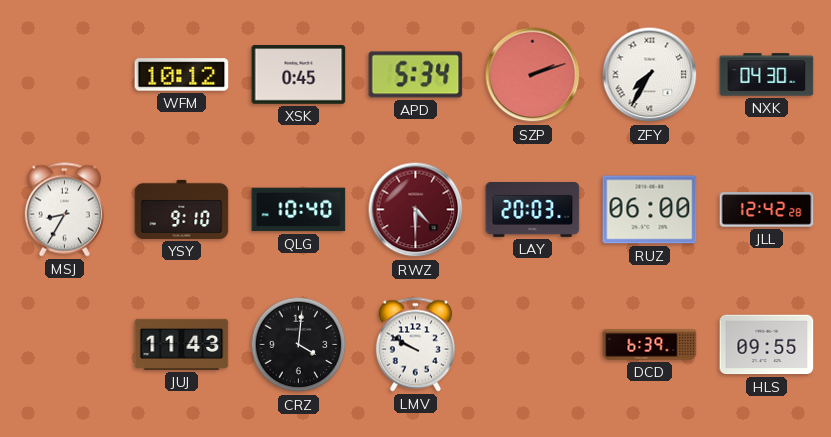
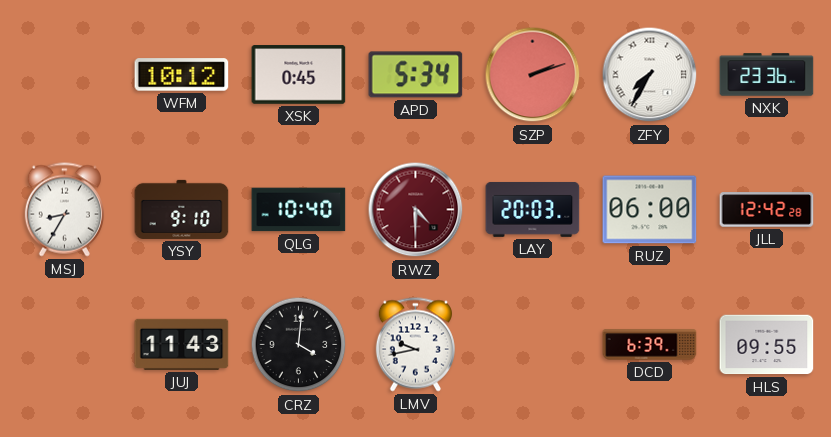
NXK: 04:30 -> 23:36
LMV: 9:50 -> 9:43
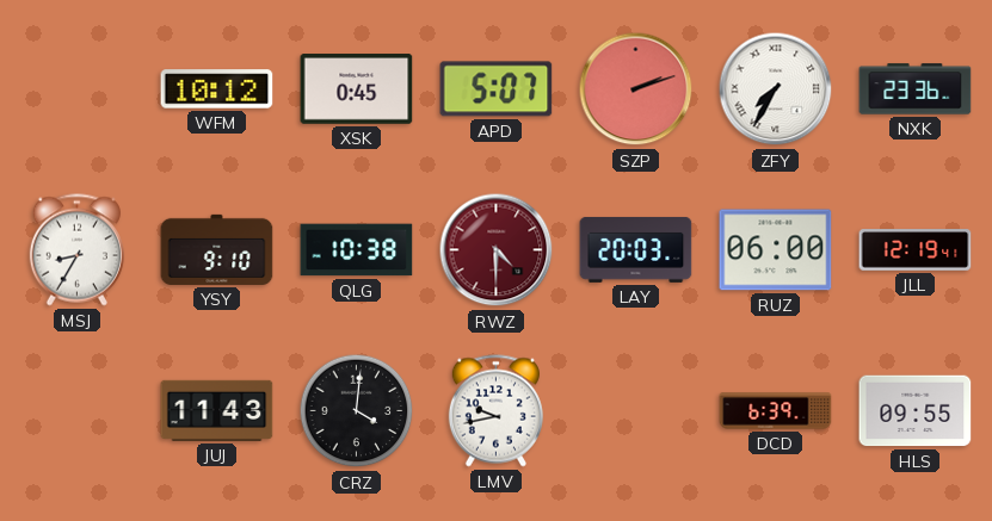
APD: 5:34 -> 5:07
QLG: 10:40 -> 10:38
JLL: 12:42 -> 12:19
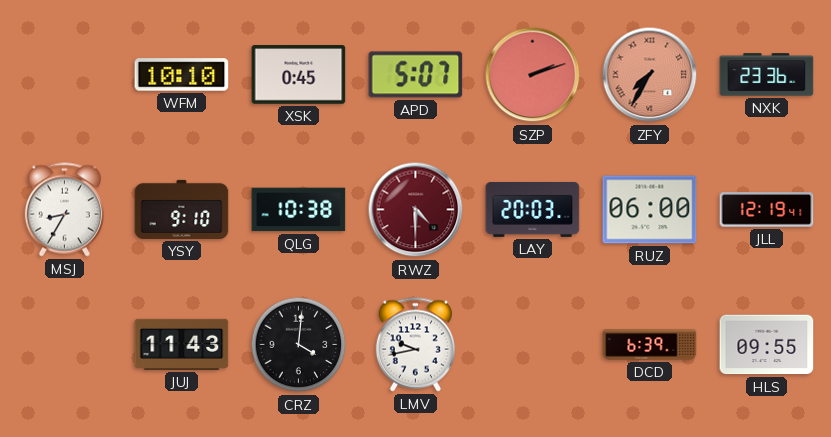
WFM: 10:12 -> 10:10
ZFY dial: white -> salmon
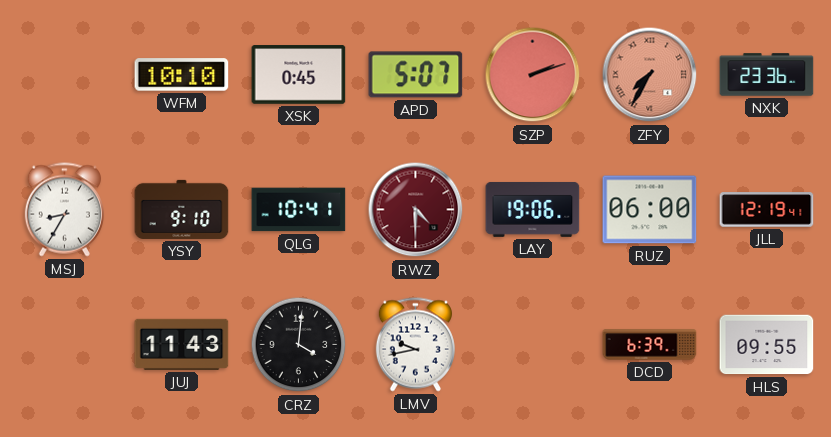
QLG: 10:38 -> 10:41
LAY: 20:03 -> 19:06
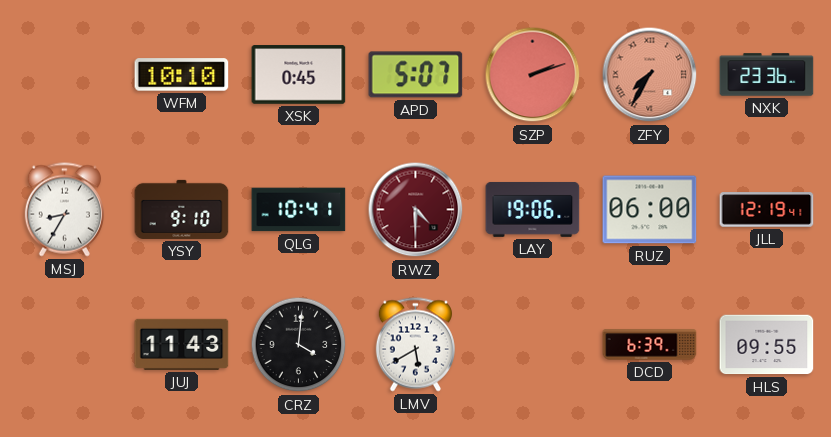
LMV: 9:43 -> 5:40
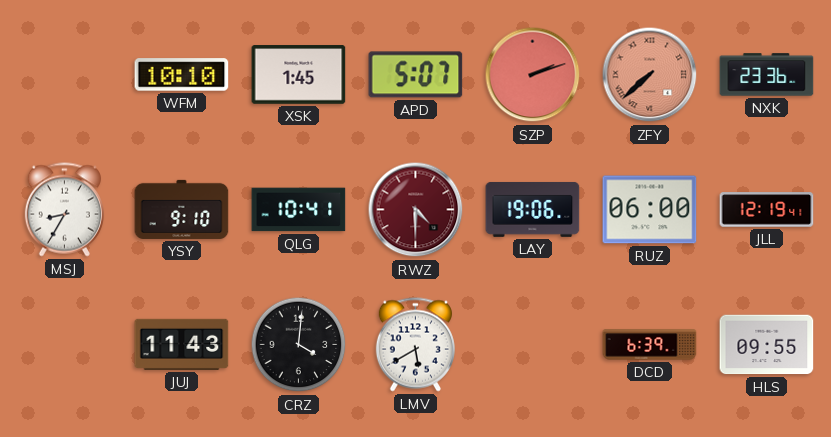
XSK: 0:45 -> 1:45
ZFY: 7:35 -> 7:38
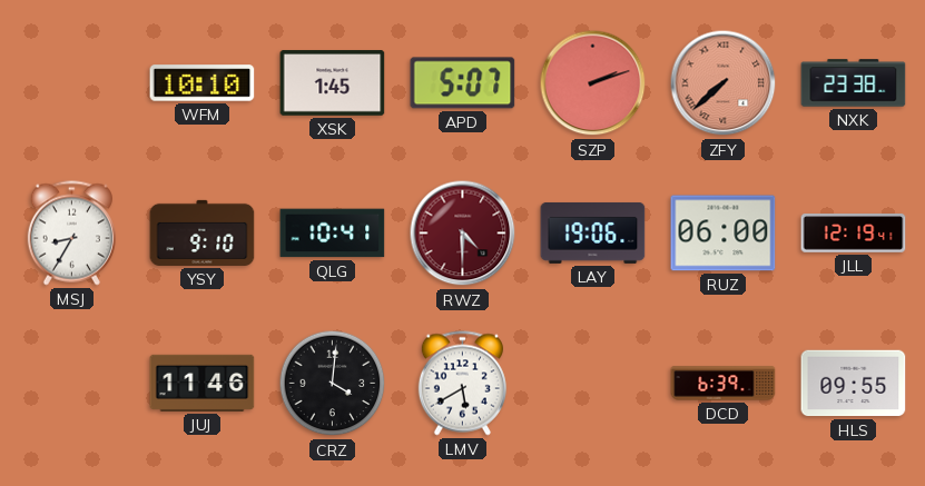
NXK: 23:36 -> 23:38
JUJ: 11:43 -> 11:46
